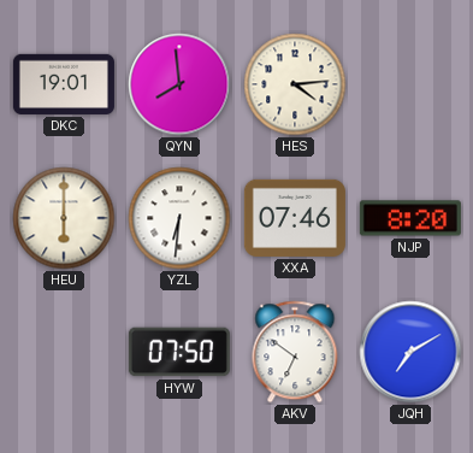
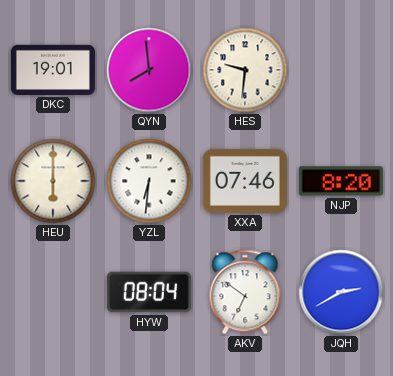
HES: 4:14 -> 9:31
HYW: 07:50 -> 08:04
JQH: 7:10 -> 2:40
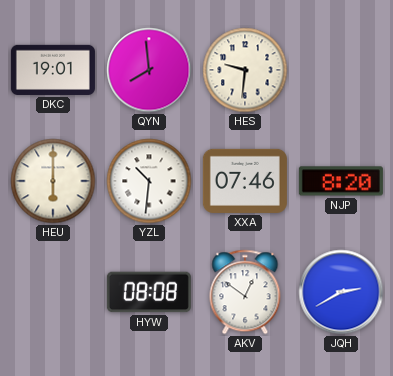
YZL: 6:31 -> 10:31
HYW: 08:04 -> 08:08
AKV: 6:51 -> 12:51
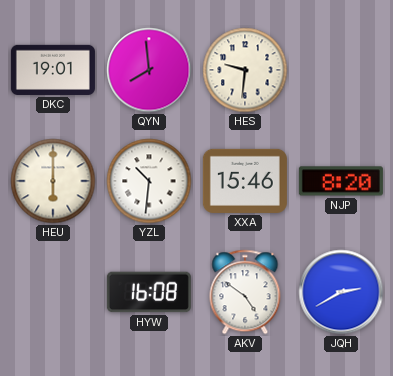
XXA: 07:46 -> 15:46
HYW: 08:08 -> 16:08
AKV: 12:51 -> 4:51
